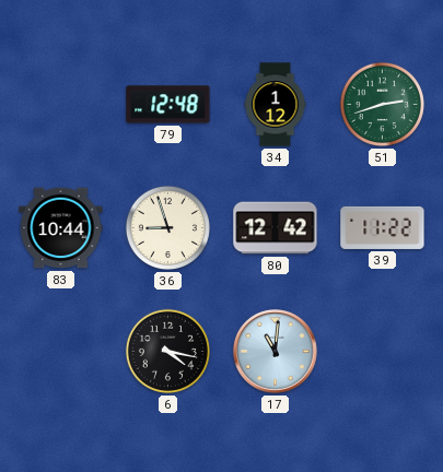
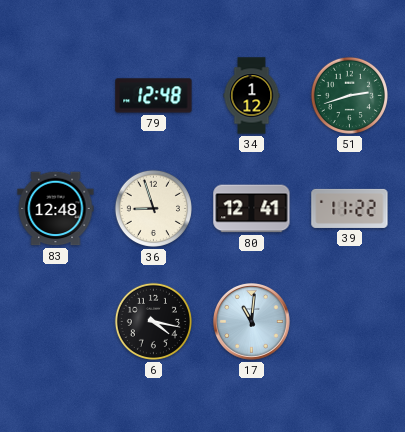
83: 10:44 -> 12:48
80: 12:42 -> 12:41
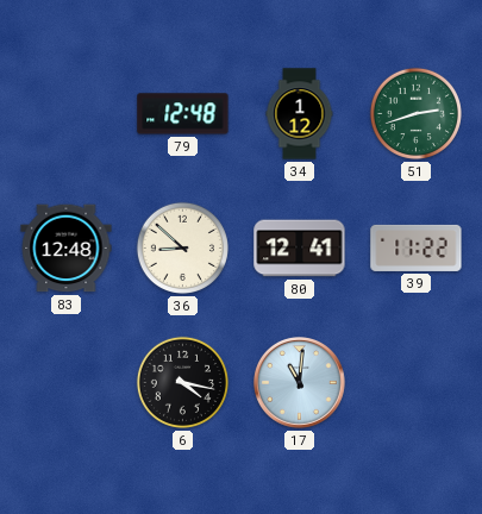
36: 8:57 -> 8:52
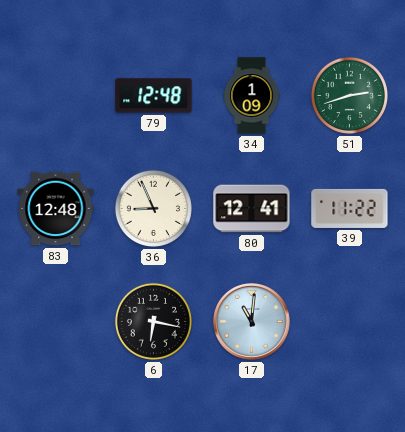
34: 1:12 -> 1:09
36: 8:52 -> 8:56
6: 4:17 -> 6:17
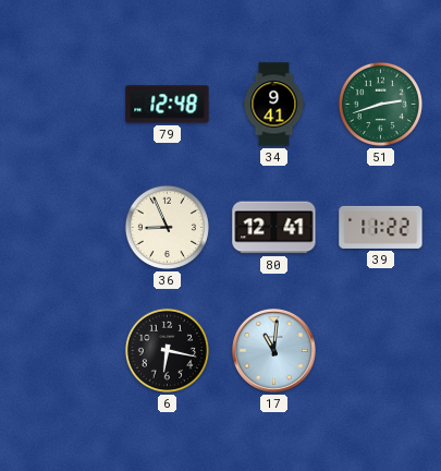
34: 1:09 -> 9:41
83: 12:48 -> none
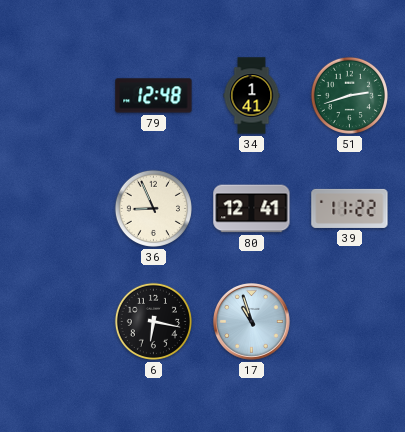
34: 9:41 -> 1:41
17: 11:01 -> 10:57
